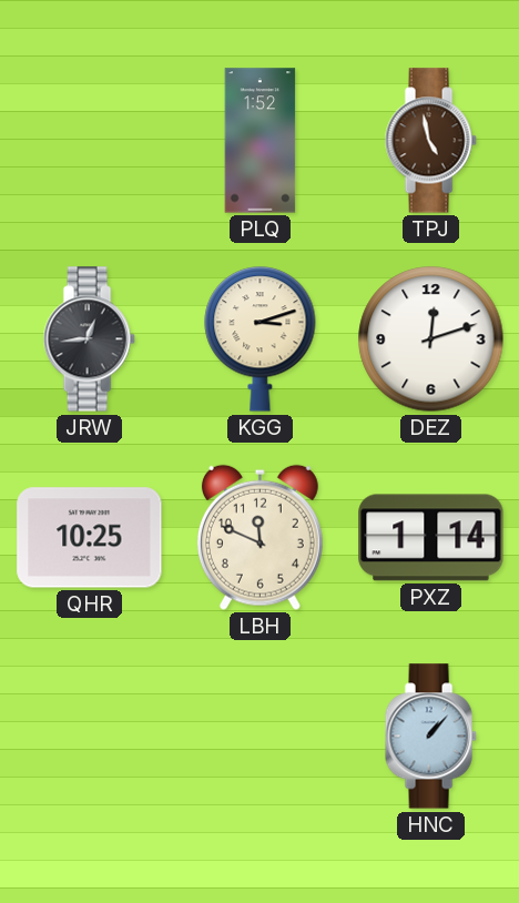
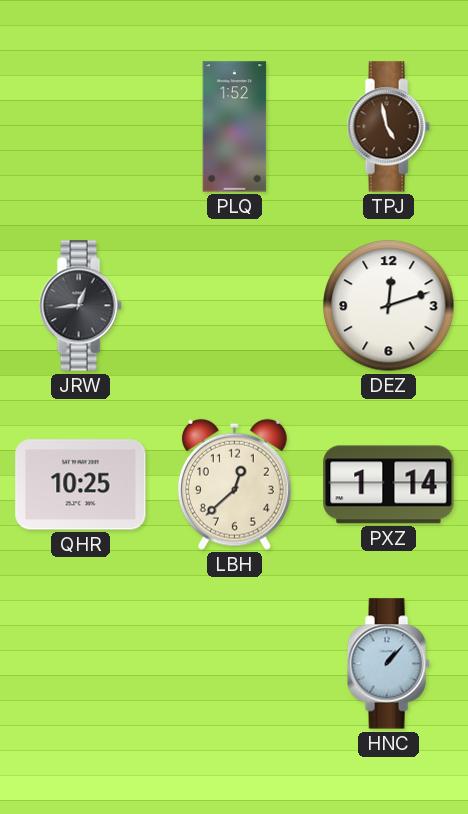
KGG: 3:12 -> none
LBH: 11:49 -> 12:38
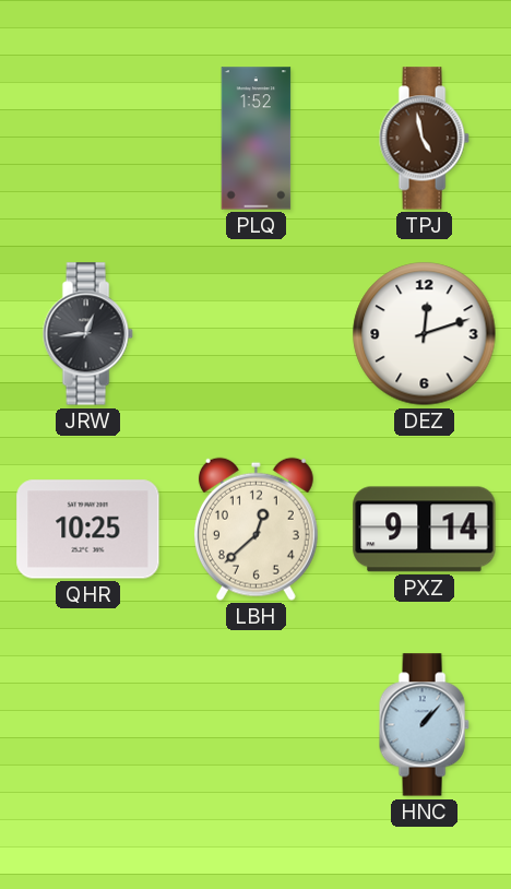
PXZ: 1:14 -> 9:14
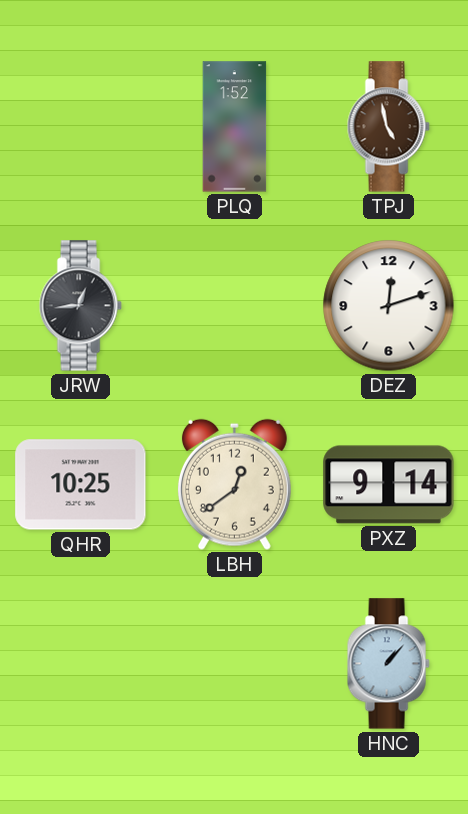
LBH: 12:38 -> 12:39
